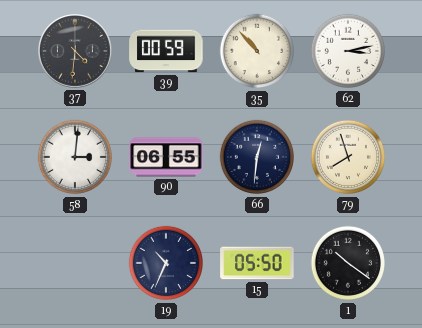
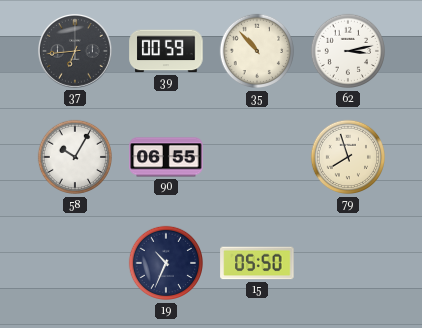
37: 4:31 -> 6:44
58: 3:01 -> 10:05
66: 12:31 -> none
1: 10:21 -> none
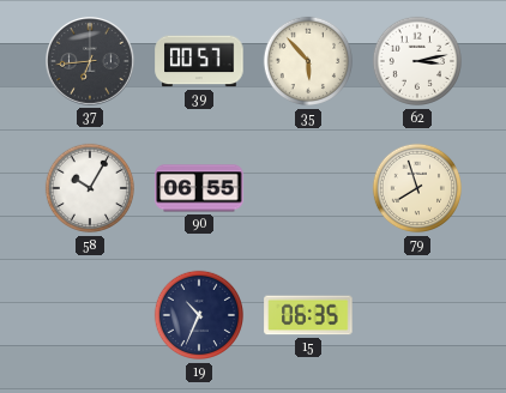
39: 00:59 -> 00:57
35: 10:53 -> 5:53
15: 05:50 -> 06:35
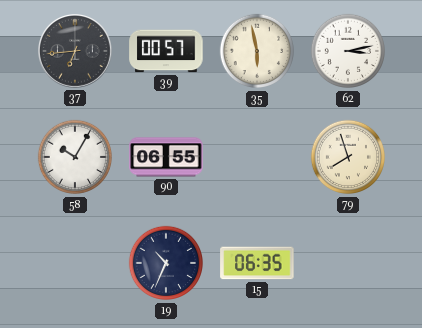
35: 5:53 -> 5:58
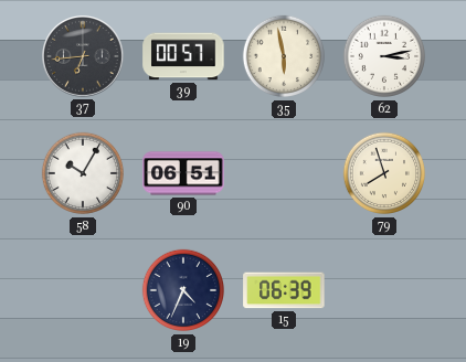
90: 06:55 -> 06:51
19: 10:34 -> 4:34
15: 06:35 -> 06:39
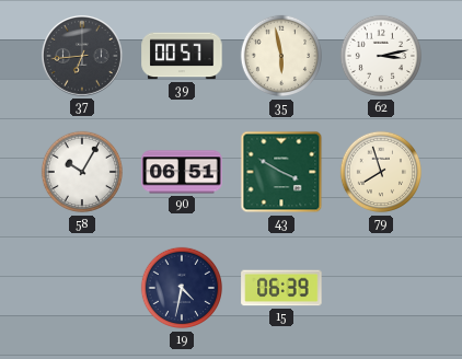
43: none -> 3:50
19: 4:34 -> 4:32
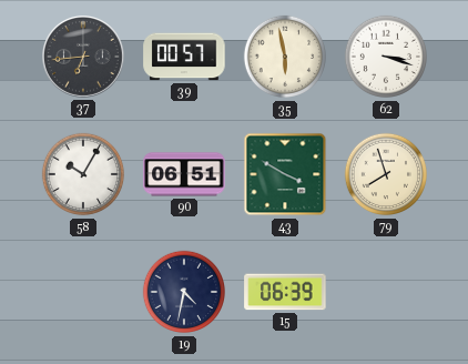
62: 3:13 -> 3:18
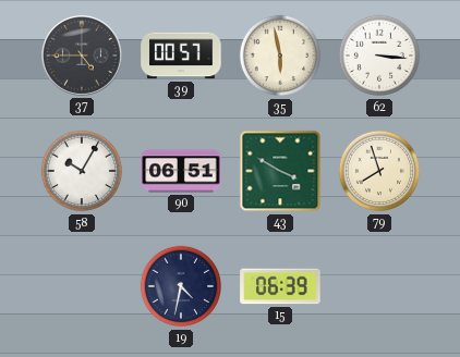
37: 6:44 -> 4:45
62: 3:18 -> 3:16
